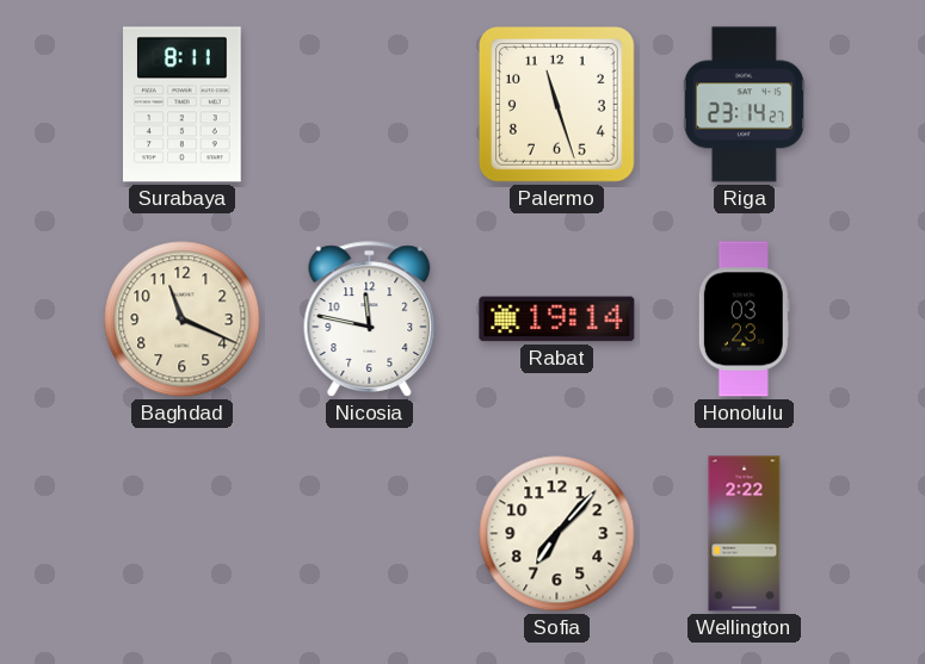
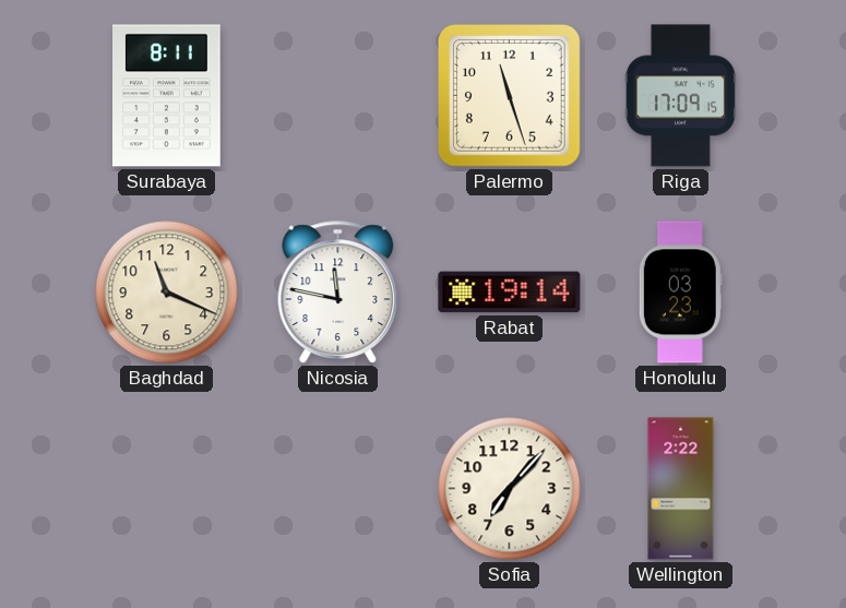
Riga: 23:14 -> 17:09
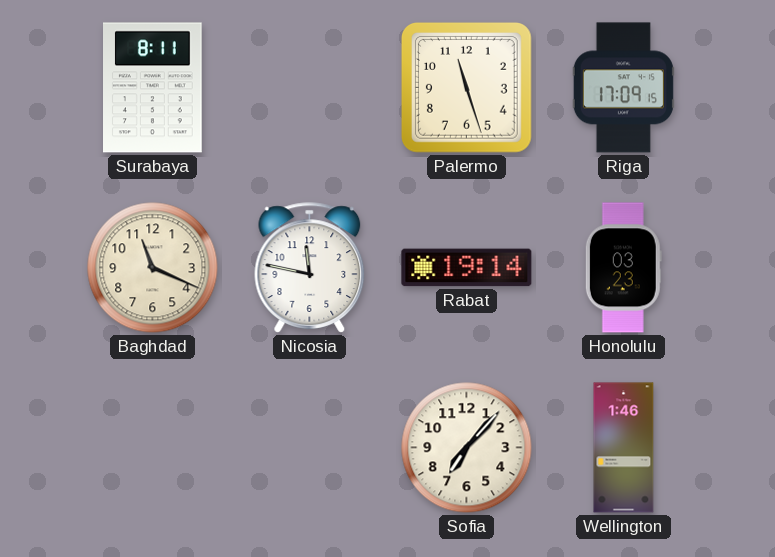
Wellington: 2:22 -> 1:46
